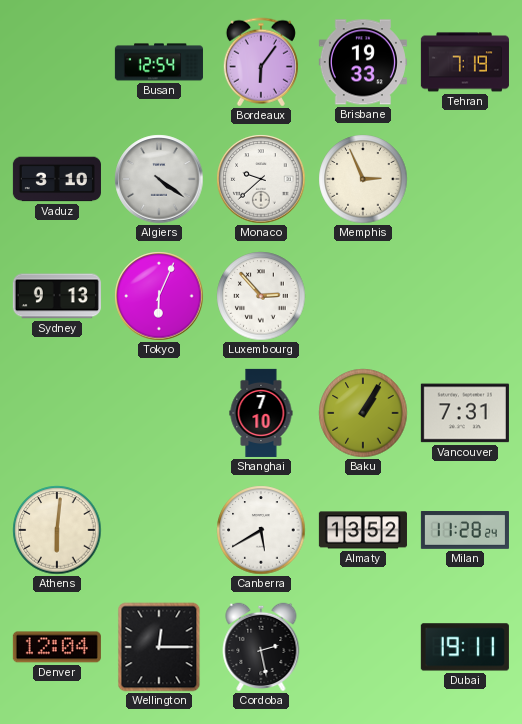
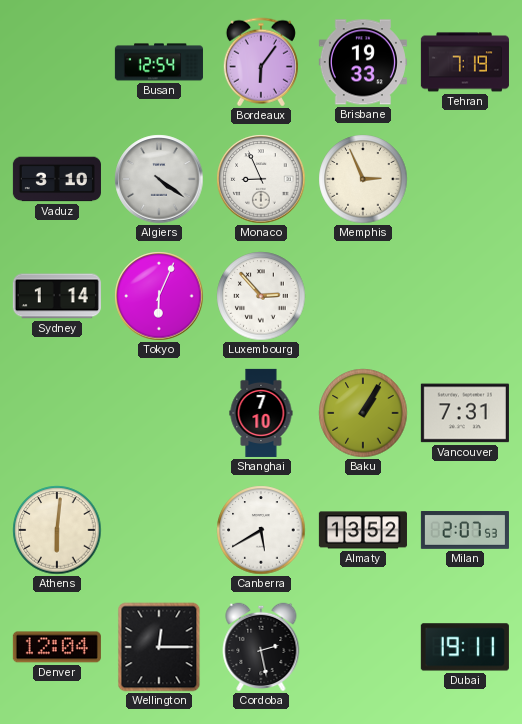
Monaco: 9:38 -> 8:56
Sydney: 9:13 -> 1:14
Milan: 11:28 -> 2:07
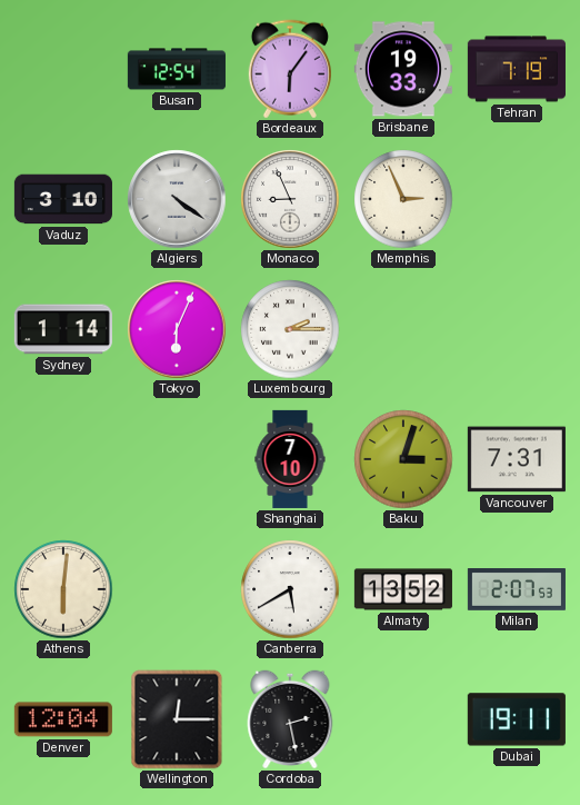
Luxembourg: 2:53 -> 2:15
Baku: 1:05 -> 3:03
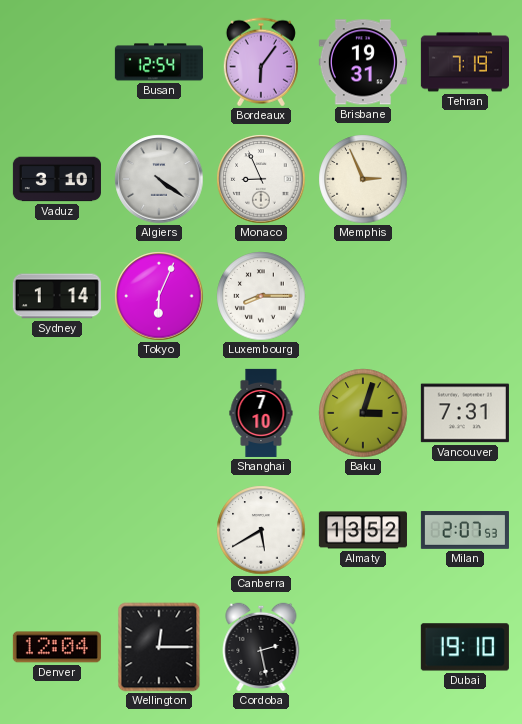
Brisbane: 19:33 -> 19:31
Luxembourg: 2:15 -> 8:15
Athens: 6:01 -> none
Dubai: 19:11 -> 19:10
